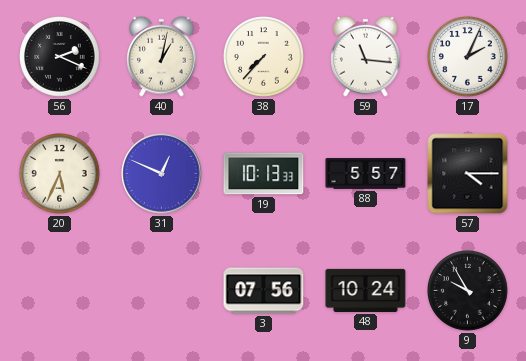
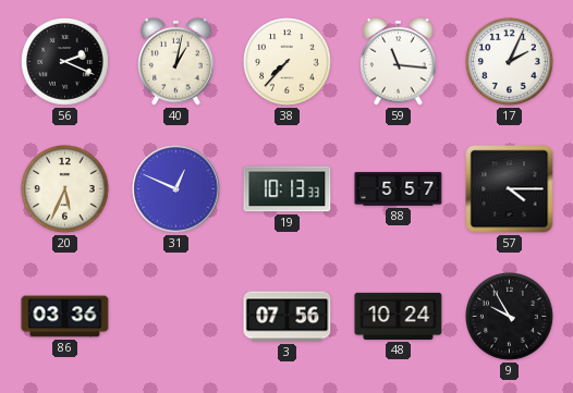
86: none -> 03:36
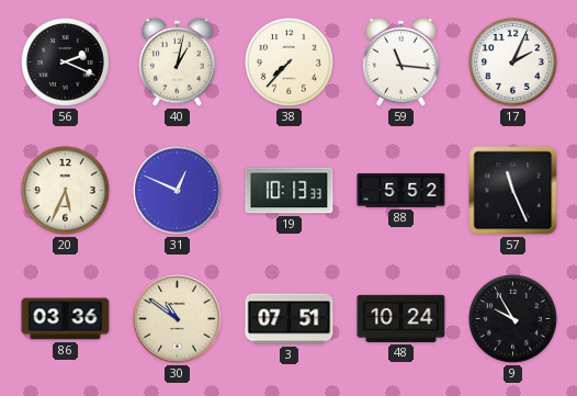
88: 5:57 -> 5:52
57: 4:15 -> 11:26
30: none -> 10:51
3: 07:56 -> 07:51
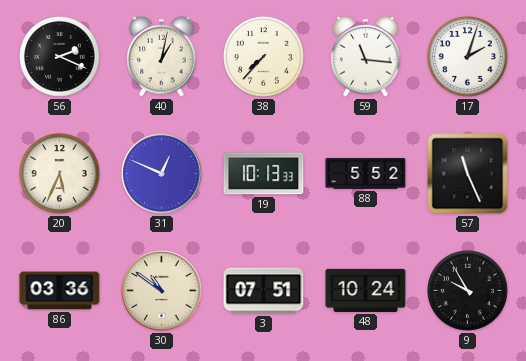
17: 2:04 -> 2:03
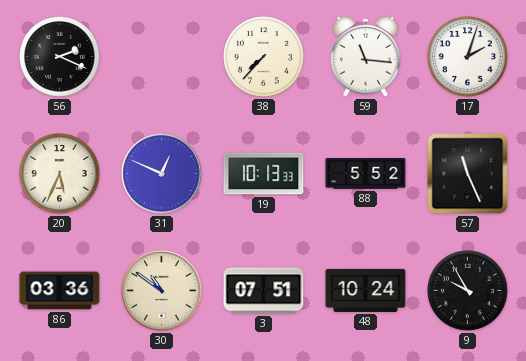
40: 1:02 -> none
